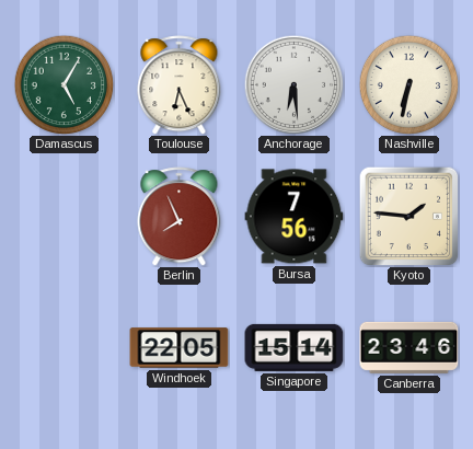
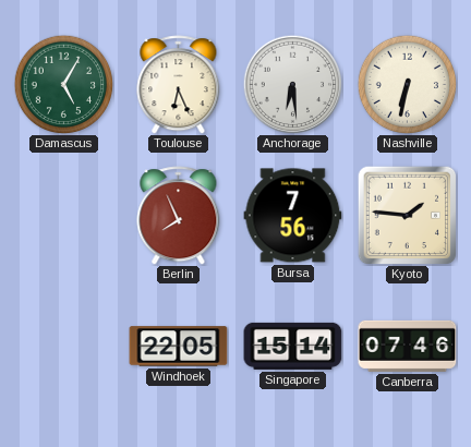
Canberra: 23:46 -> 07:46
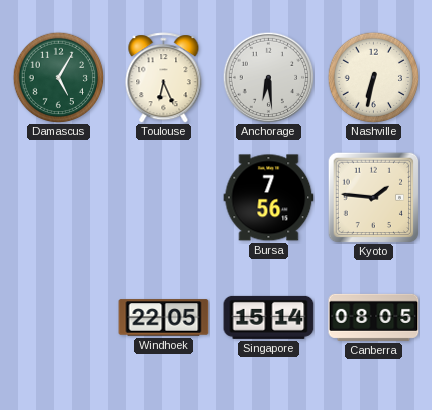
Berlin: 7:56 -> none
Canberra: 07:46 -> 08:05
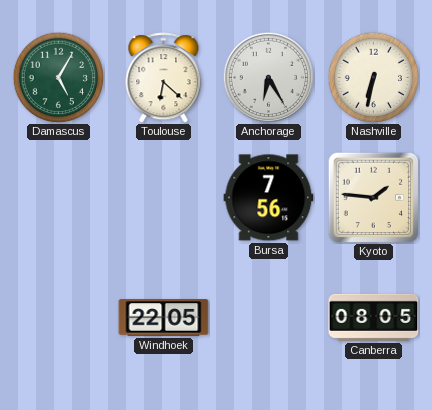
Toulouse: 6:26 -> 6:22
Anchorage: 6:29 -> 6:25
Singapore: 15:14 -> none
